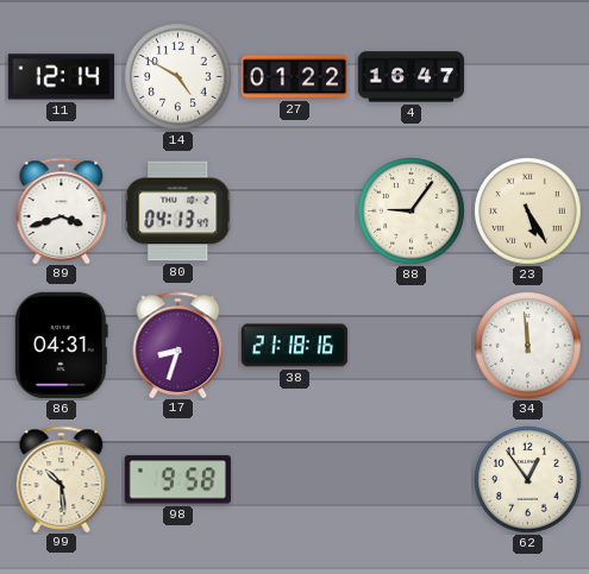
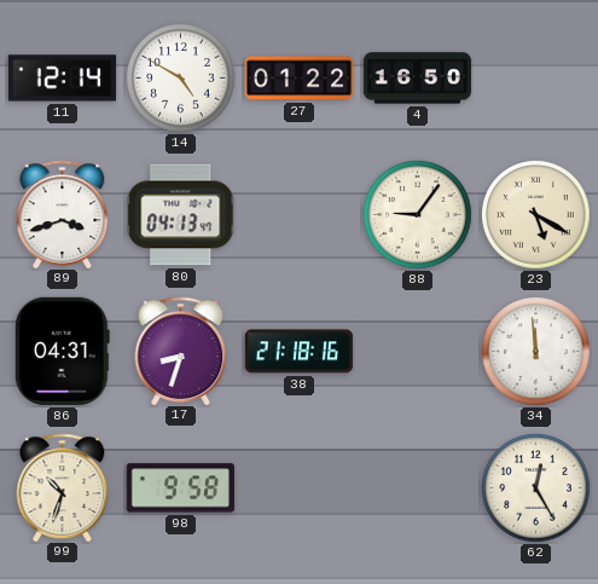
4: 16:47 -> 16:50
23: 5:25 -> 5:20
99: 10:29 -> 10:33
62: 12:54 -> 12:25
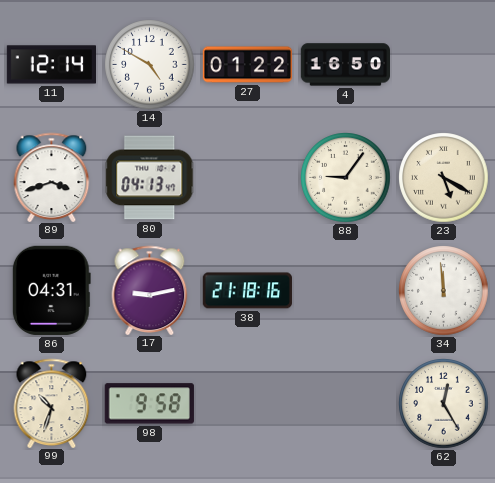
17: 8:33 -> 9:13
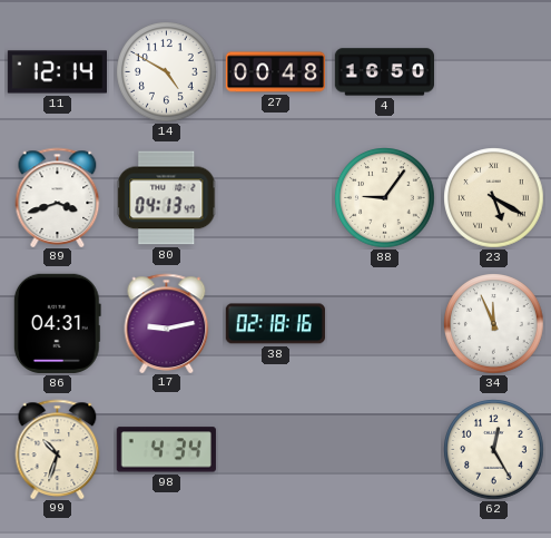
27: 01:22 -> 00:48
38: 21:18 -> 02:18
34: 11:59 -> 11:56
98: 9:58 -> 4:34
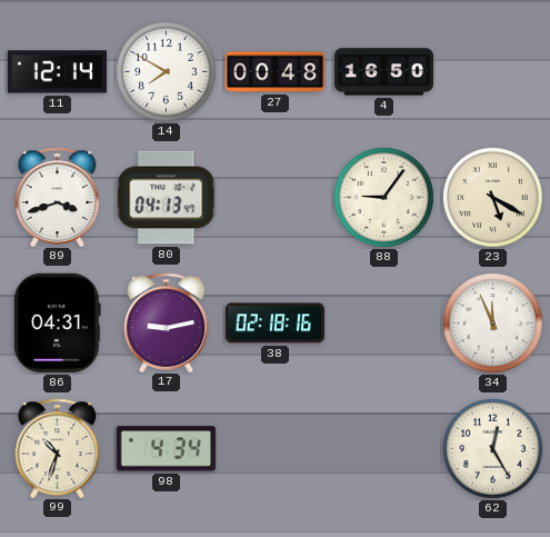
14: 4:50 -> 7:50
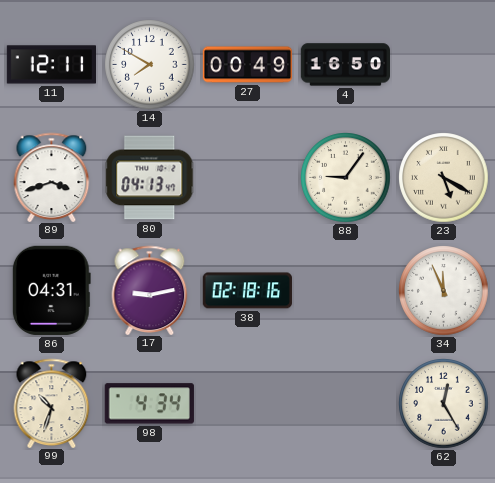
11: 12:14 -> 12:11
27: 00:48 -> 00:49
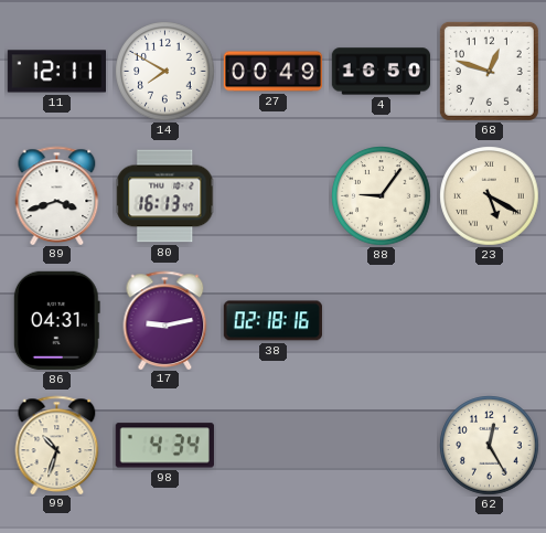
68: none -> 12:48
80: 04:13 -> 16:13
34: 11:56 -> none
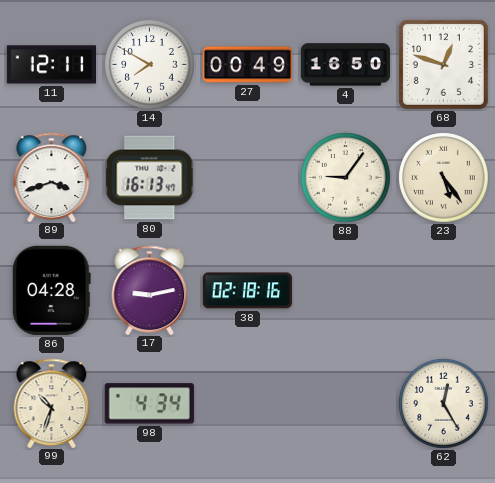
23: 5:20 -> 5:24
86: 04:31 -> 04:28
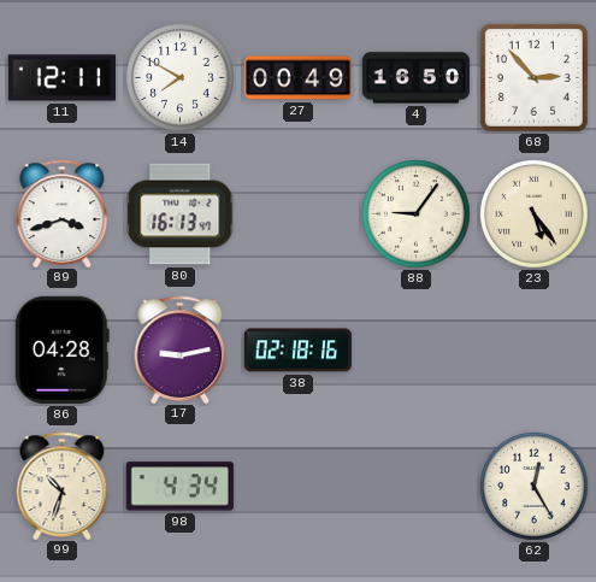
68: 12:48 -> 2:53
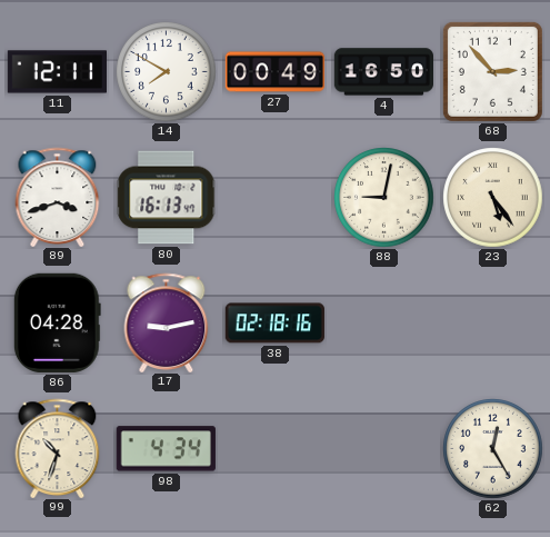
88: 9:06 -> 9:02
